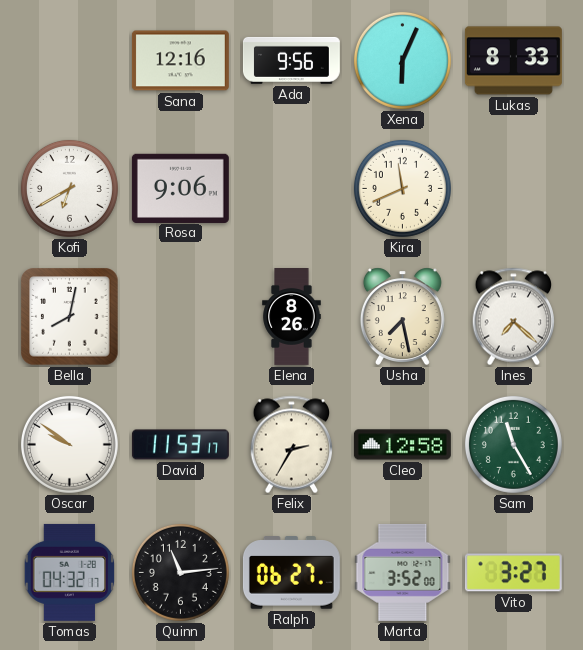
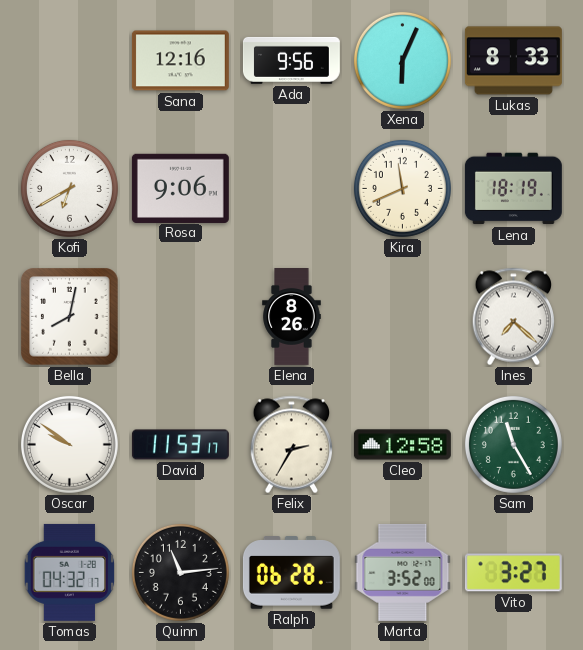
Lena: none -> 18:19
Usha: 7:28 -> none
Ralph: 06:27 -> 06:28
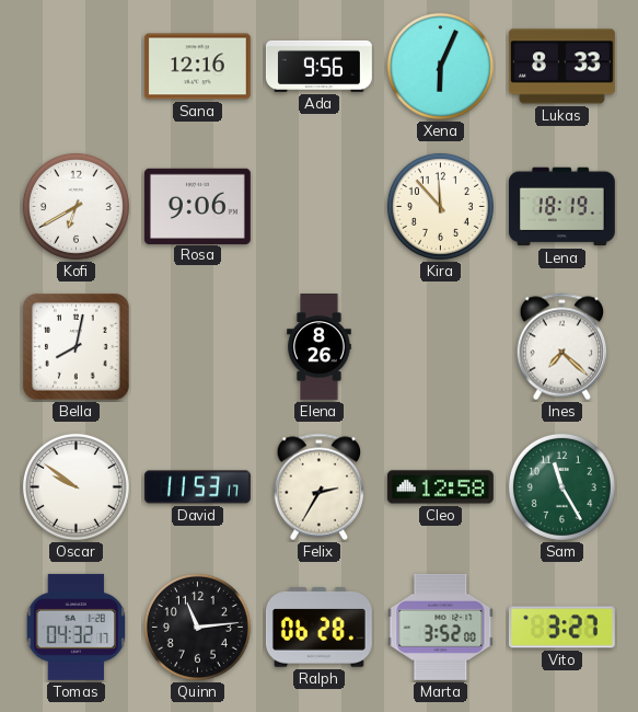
Kira: 11:41 -> 11:53
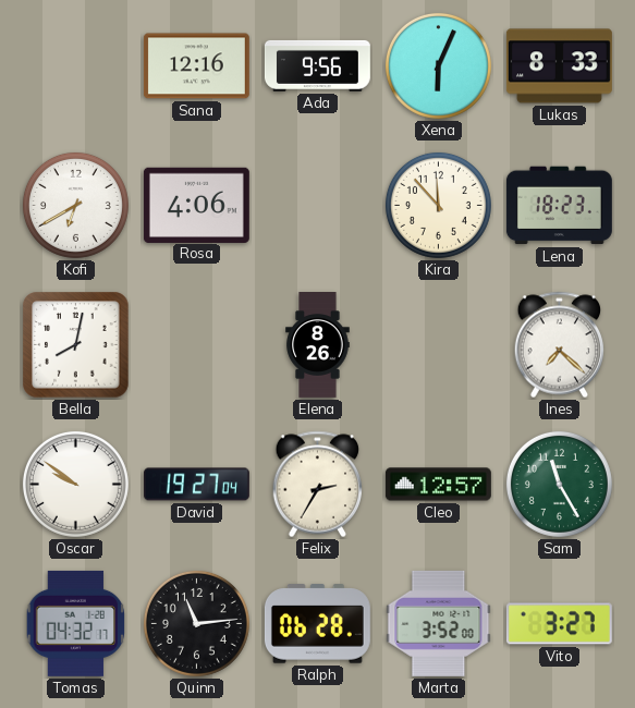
Rosa: 9:06 -> 4:06
Lena: 18:19 -> 18:23
David: 11:53 -> 19:27
Cleo: 12:58 -> 12:57
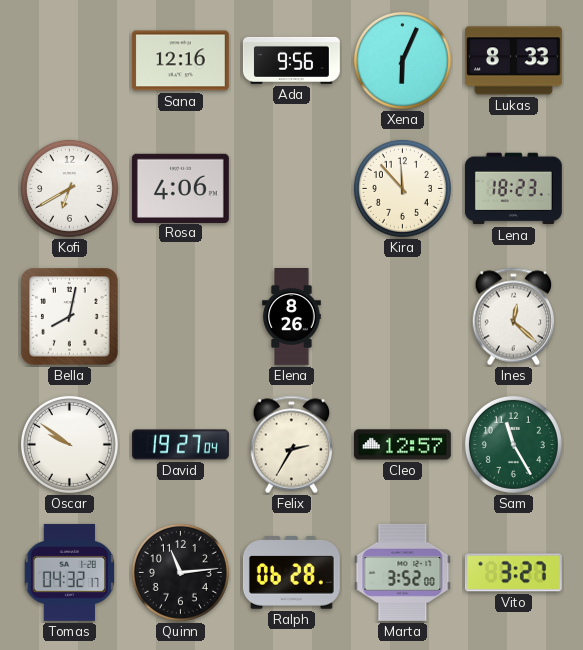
Ines: 7:22 -> 12:22
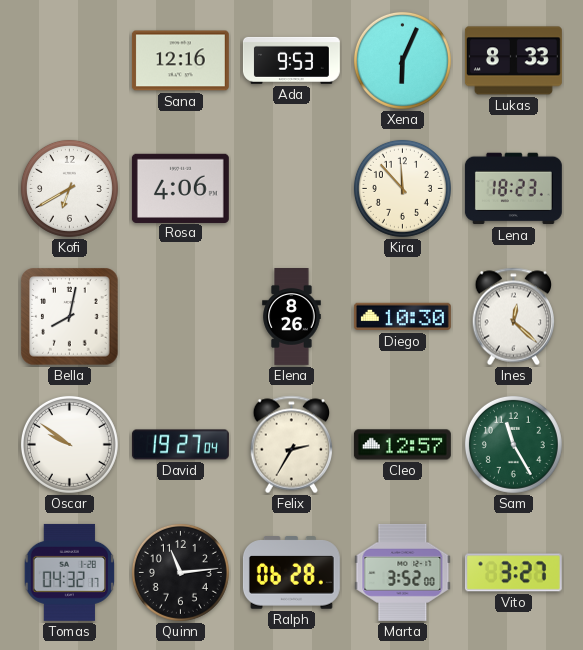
Ada: 9:56 -> 9:53
Diego: none -> 10:30
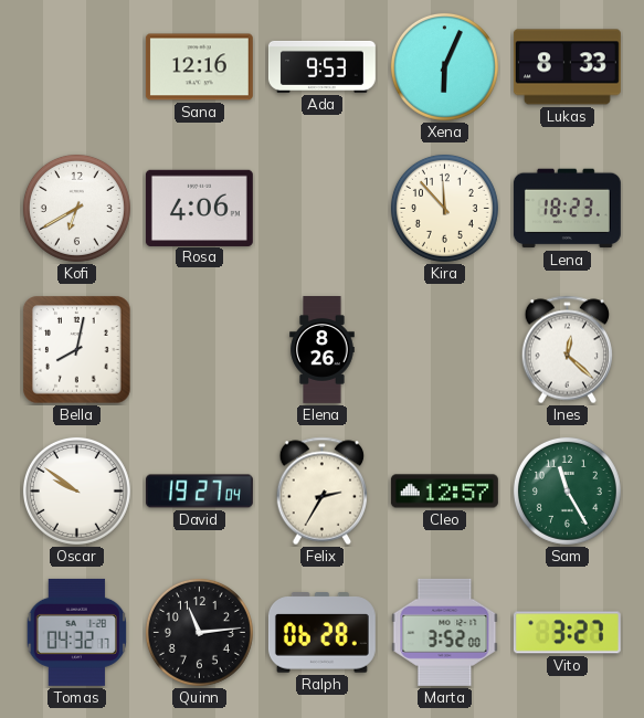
Diego: 10:30 -> none
